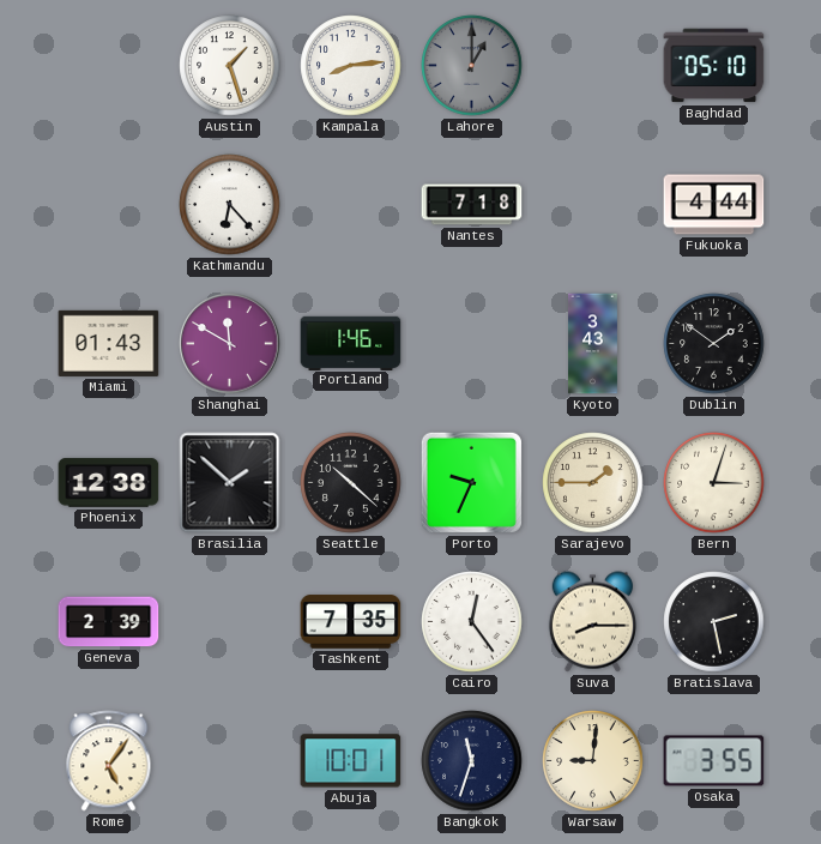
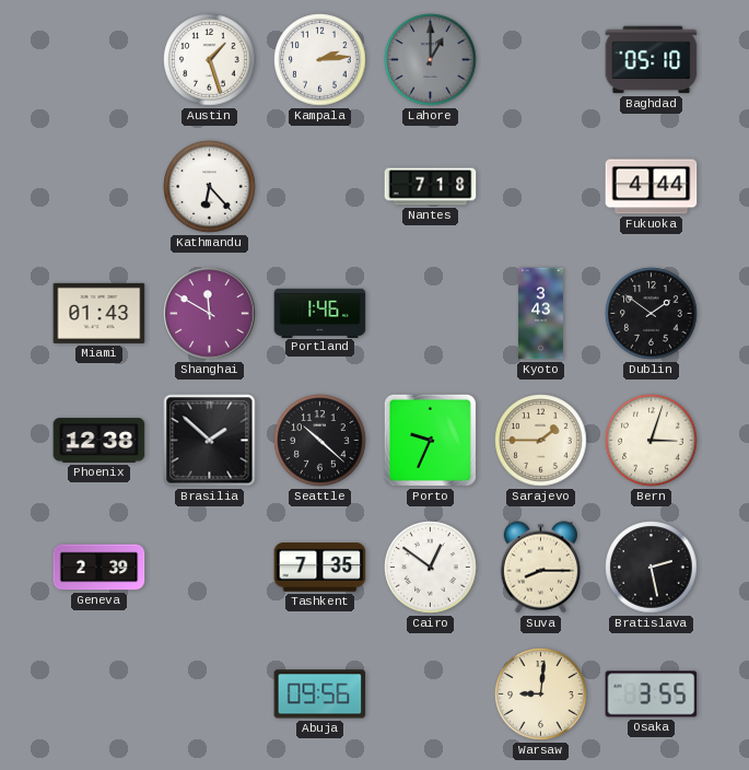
Kampala: 8:14 -> 2:14
Cairo: 12:24 -> 12:51
Rome: 5:06 -> none
Abuja: 10:01 -> 09:56
Bangkok: 11:33 -> none
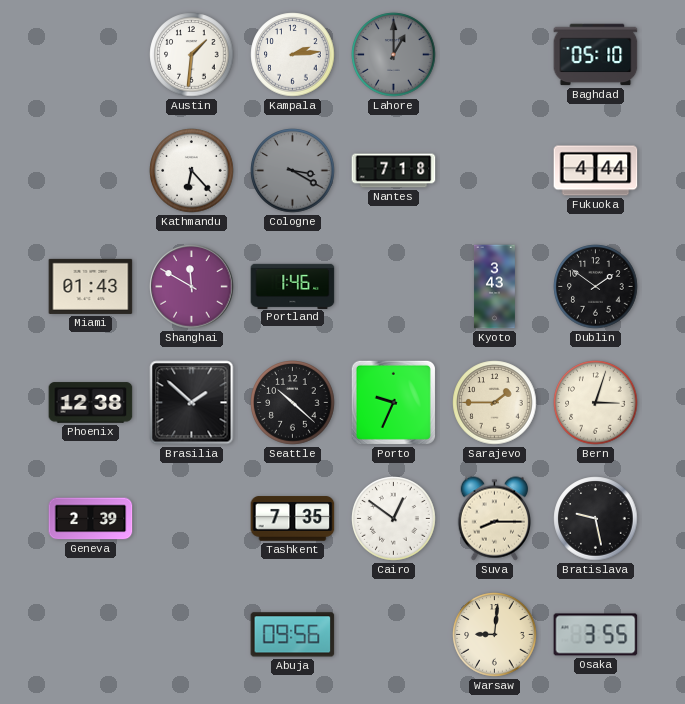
Austin: 1:27 -> 1:31
Cologne: none -> 3:20
Bratislava: 2:28 -> 9:28
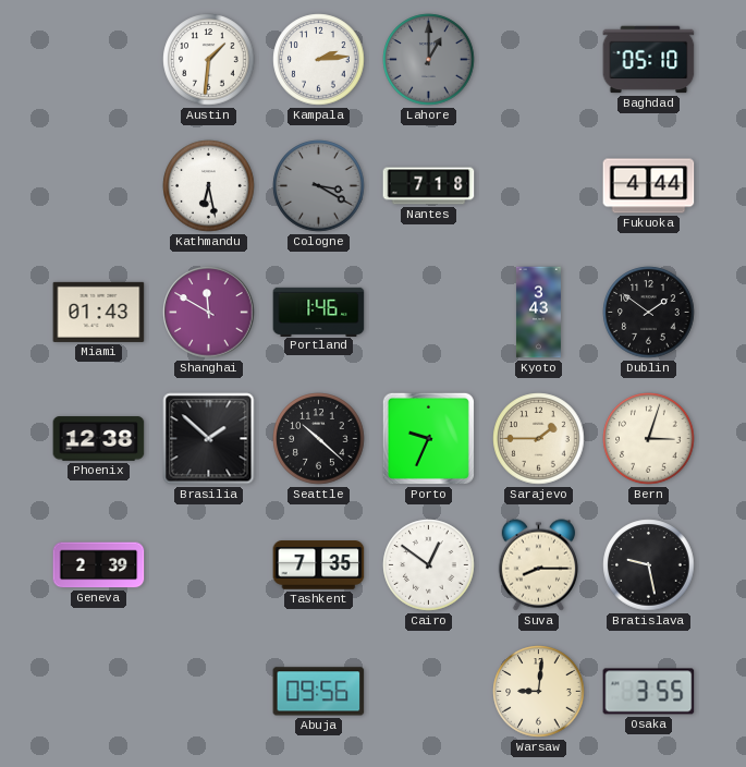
Kathmandu: 6:23 -> 6:28
